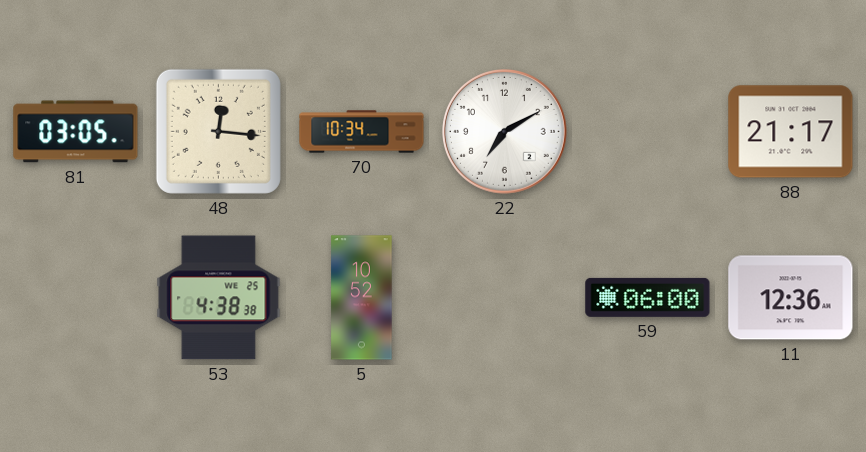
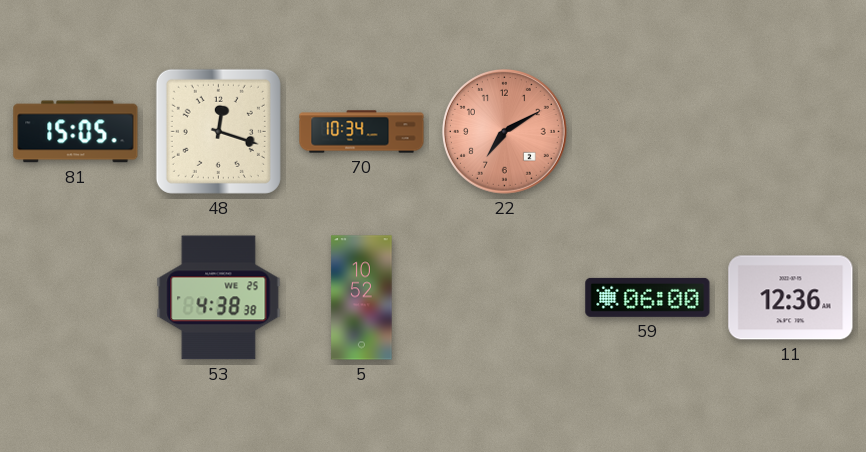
81: 03:05 -> 15:05
48: 12:16 -> 12:18
22 dial: white -> salmon
88: 21:17 -> none
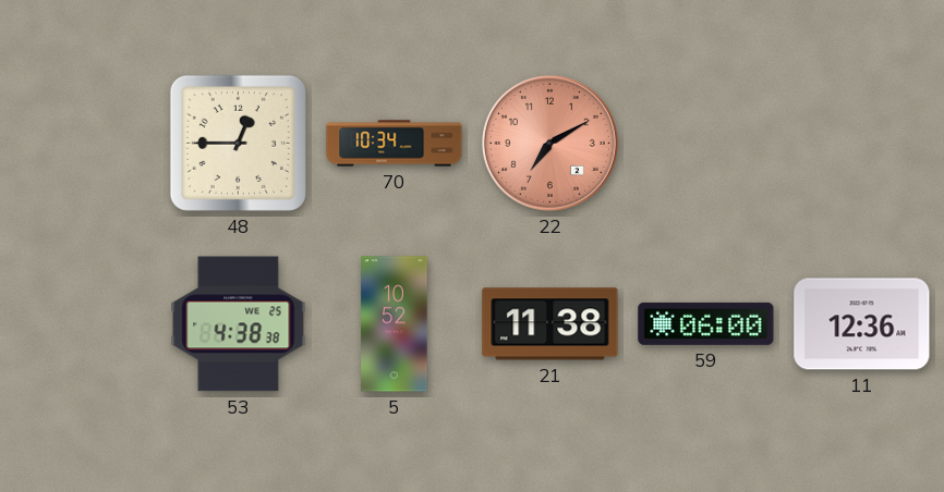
81: 15:05 -> none
48: 12:18 -> 12:45
21: none -> 11:38
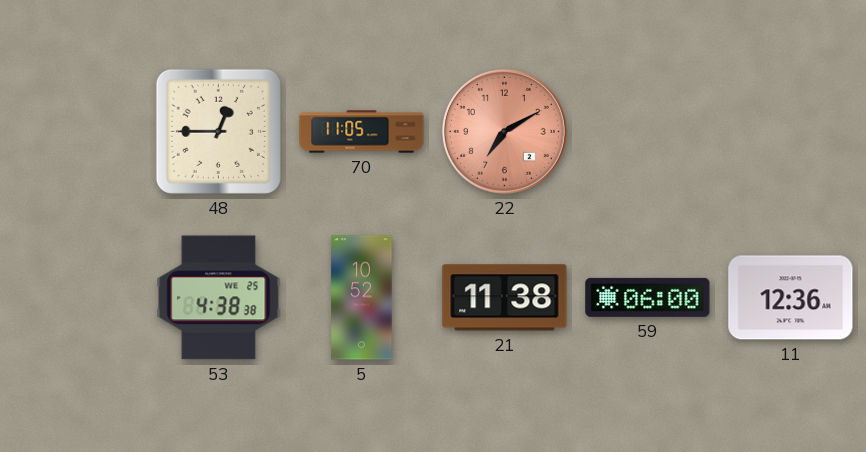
70: 10:34 -> 11:05
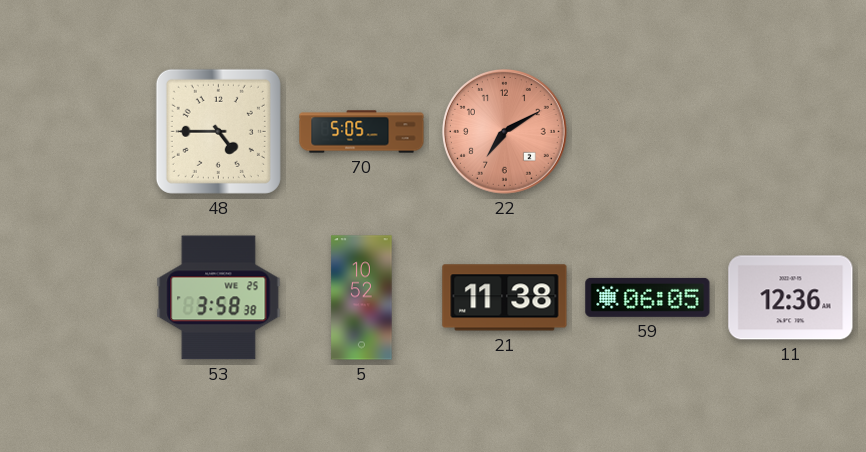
48: 12:45 -> 4:45
70: 11:05 -> 5:05
53: 4:38 -> 3:58
59: 06:00 -> 06:05
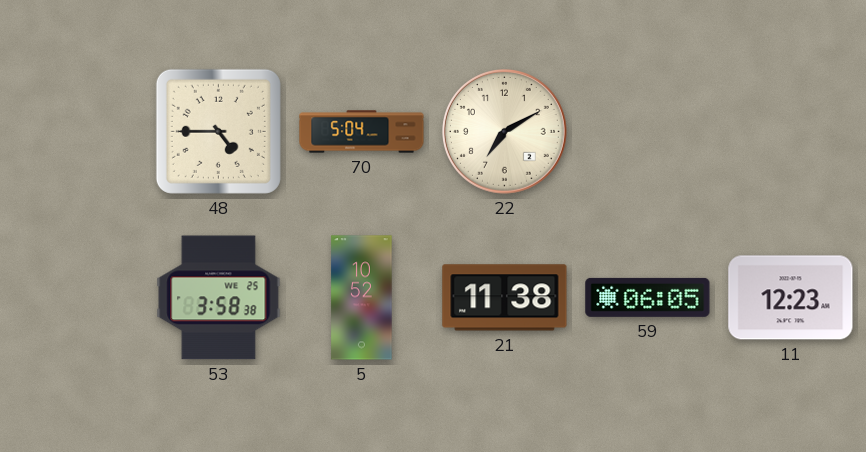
70: 5:05 -> 5:04
22 dial: salmon -> cream
11: 12:36 -> 12:23
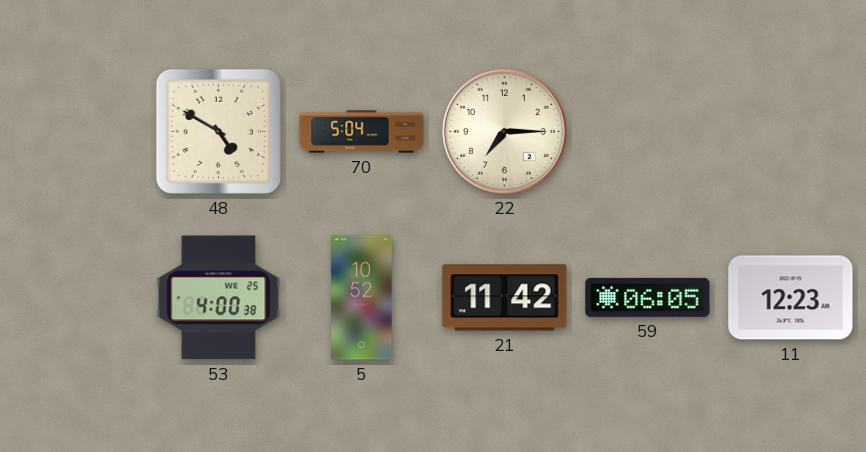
48: 4:45 -> 4:50
22: 7:10 -> 7:15
53: 3:58 -> 4:00
21: 11:38 -> 11:42
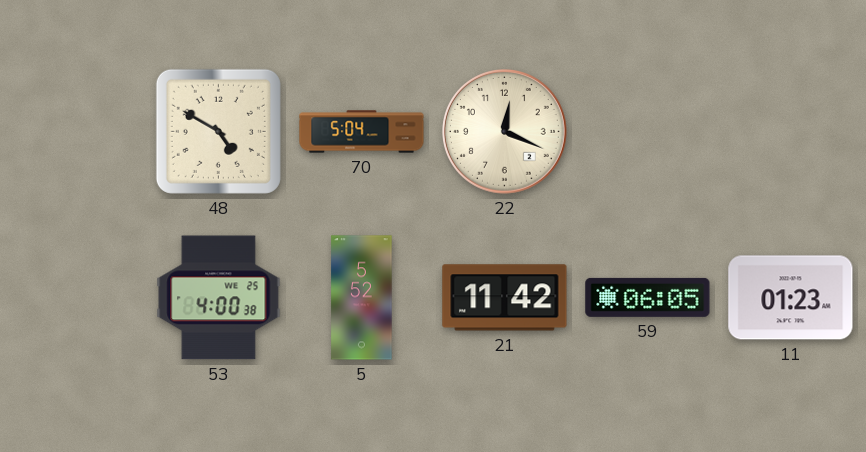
22: 7:15 -> 12:19
5: 10:52 -> 5:52
11: 12:23 -> 01:23
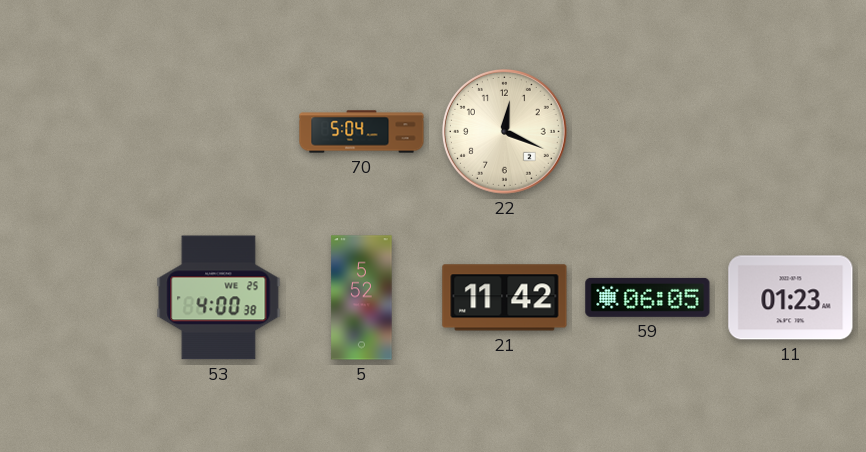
48: 4:50 -> none
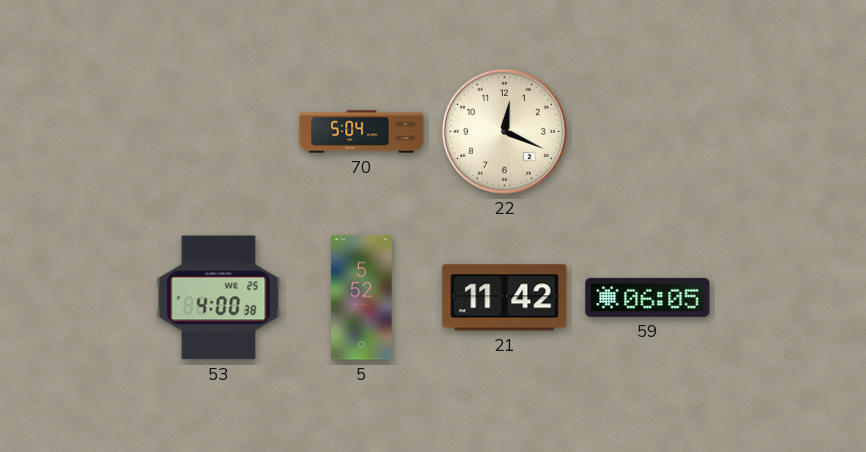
11: 01:23 -> none
